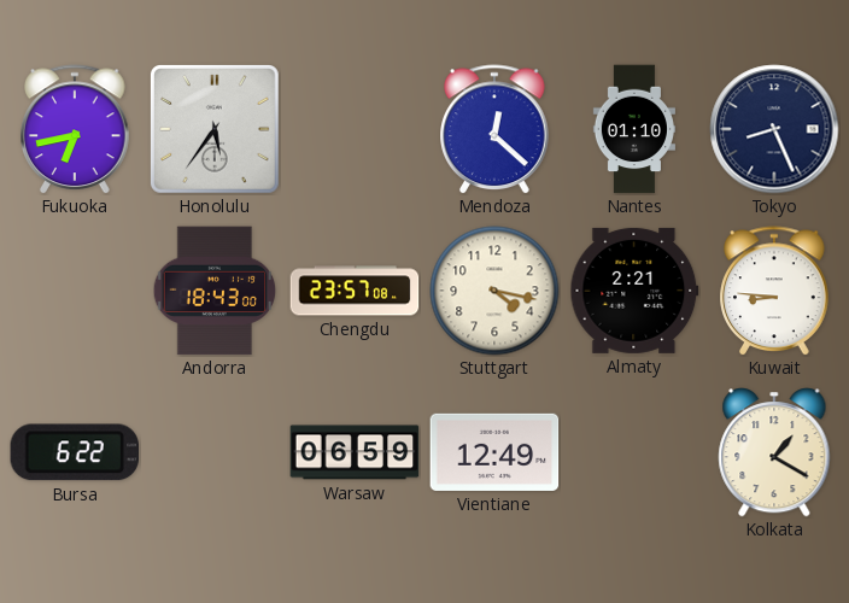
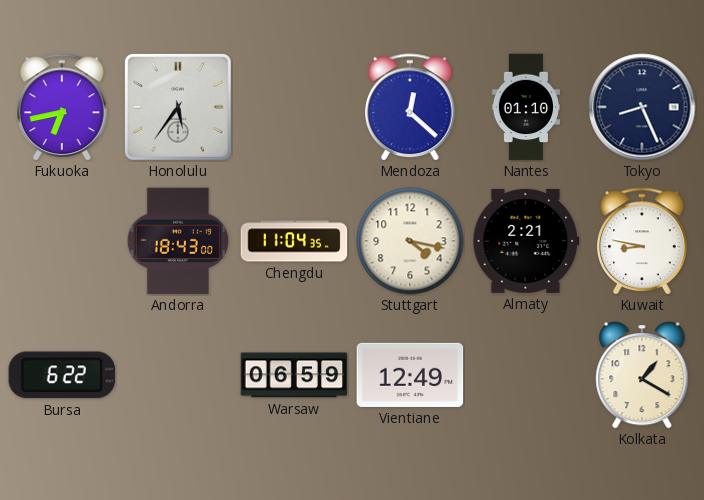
Chengdu: 23:57 -> 11:04
Kuwait: 8:46 -> 8:47
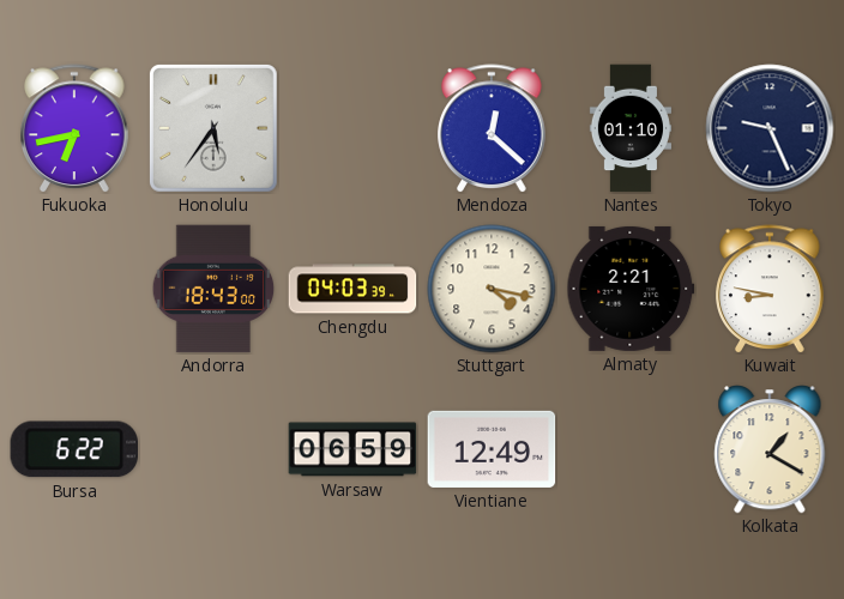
Tokyo: 8:26 -> 9:26
Chengdu: 11:04 -> 04:03
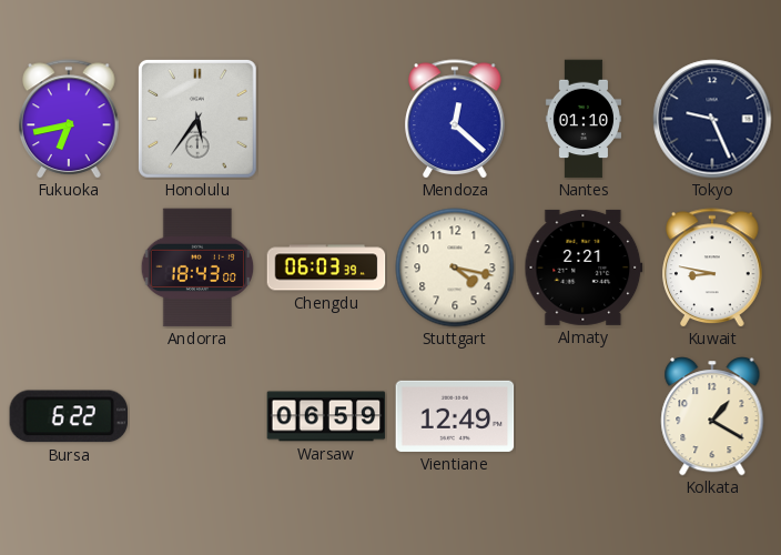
Chengdu: 04:03 -> 06:03
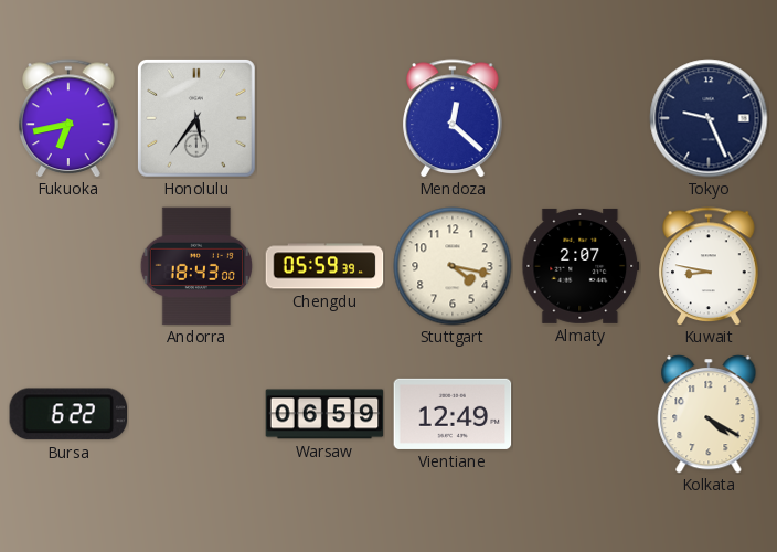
Nantes: 01:10 -> none
Chengdu: 06:03 -> 05:59
Almaty: 2:21 -> 2:07
Kolkata: 1:20 -> 4:20
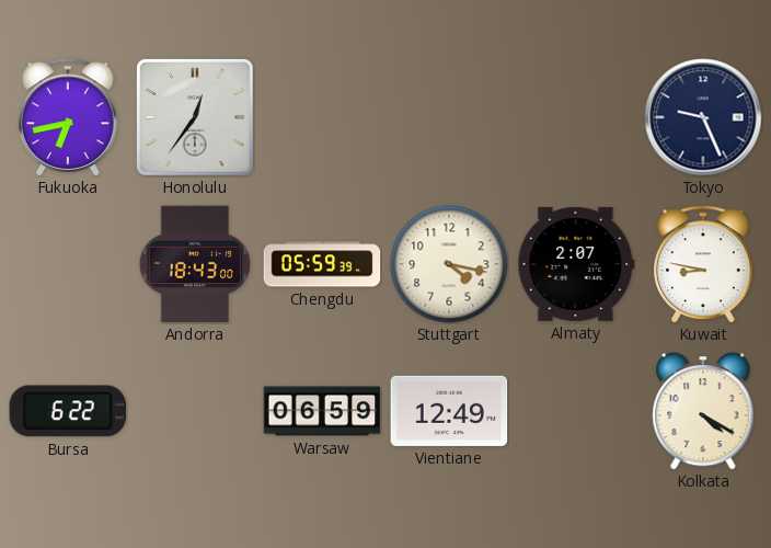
Honolulu: 5:36 -> 12:36
Mendoza: 12:22 -> none
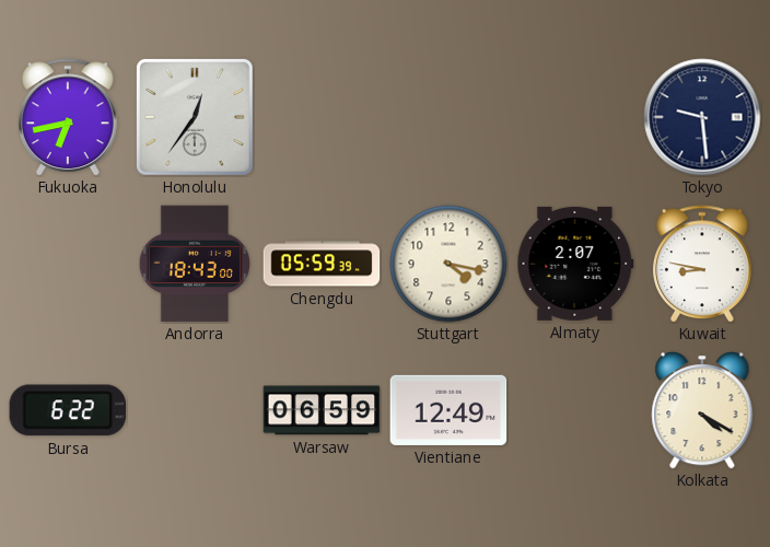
Tokyo: 9:26 -> 9:29
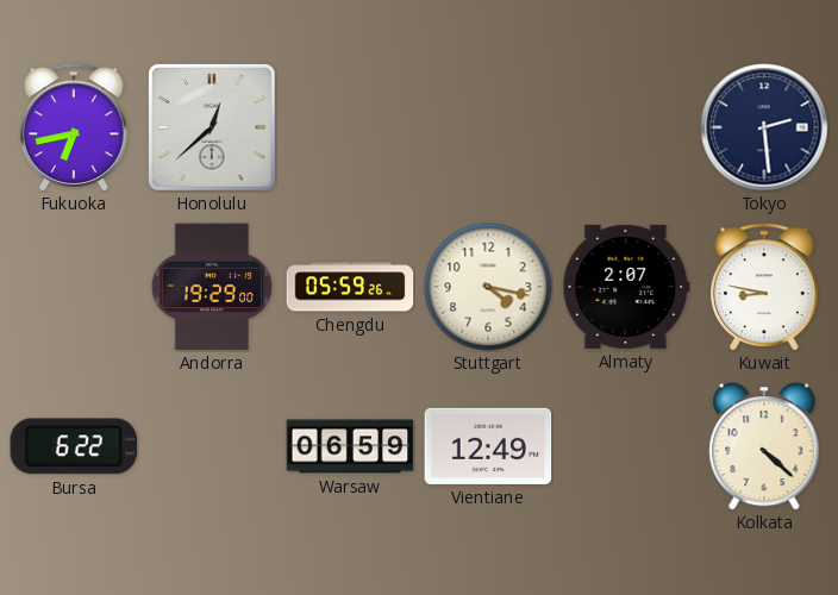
Honolulu: 12:36 -> 12:38
Tokyo: 9:29 -> 2:29
Andorra: 18:43 -> 19:29
Chengdu: 05:59:39 -> 05:59:26
Kolkata: 4:20 -> 4:22
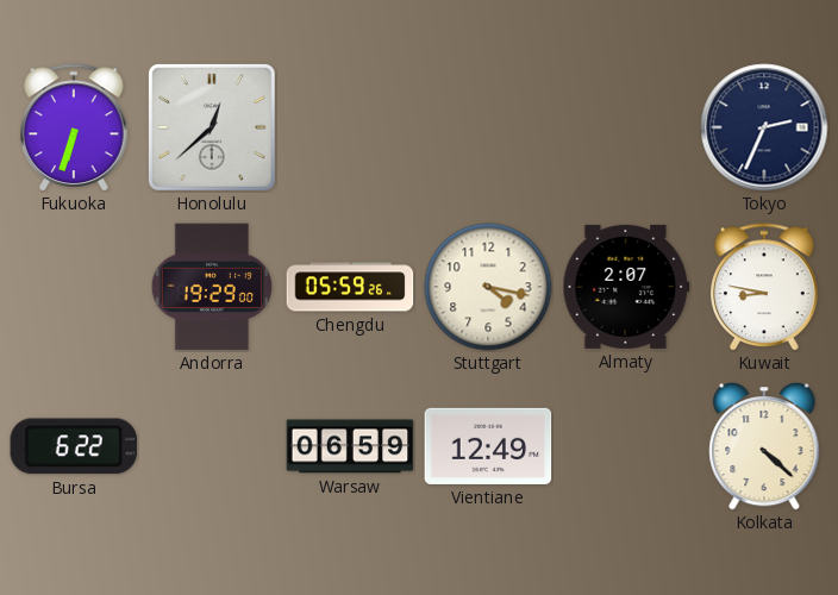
Fukuoka: 6:43 -> 6:33
Tokyo: 2:29 -> 2:34
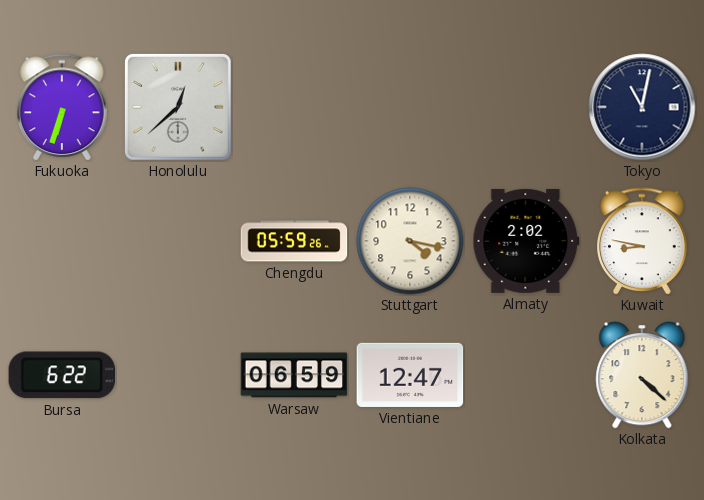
Tokyo: 2:34 -> 11:02
Andorra: 19:29 -> none
Almaty: 2:07 -> 2:02
Vientiane: 12:49 -> 12:47
